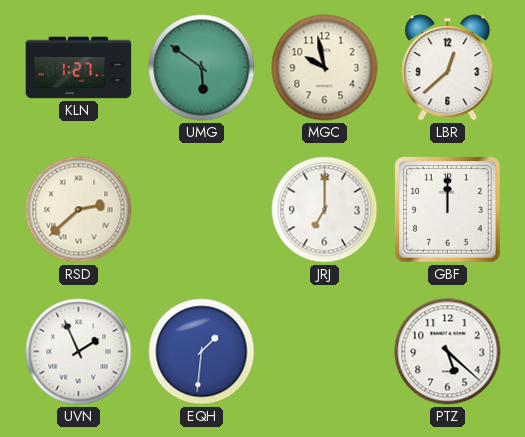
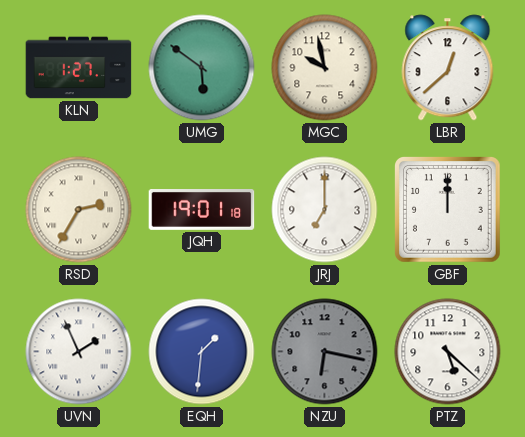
RSD: 2:38 -> 2:35
JQH: none -> 19:01
NZU: none -> 6:17
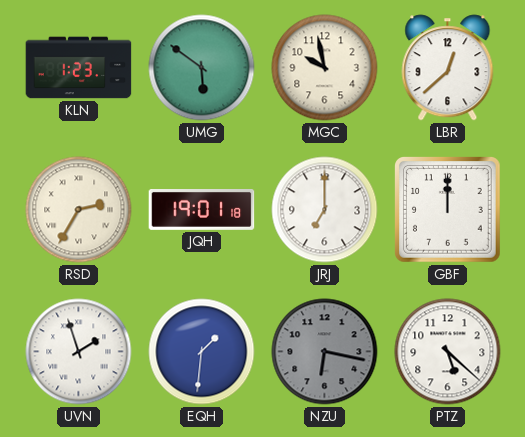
KLN: 1:27 -> 1:23
UVN: 1:56 -> 1:57
